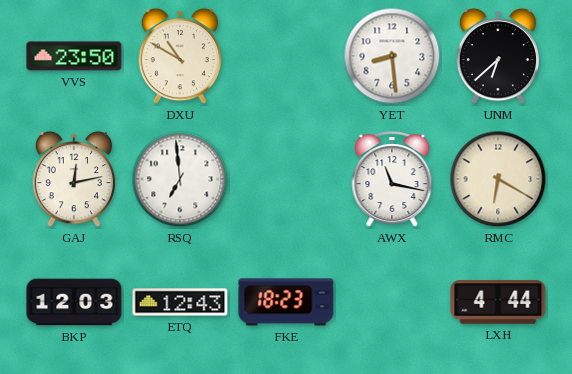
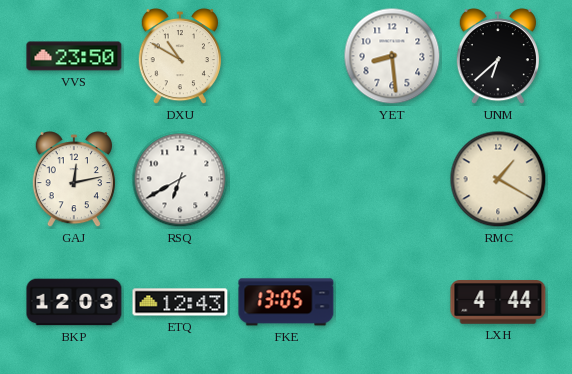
RSQ: 6:59 -> 6:40
AWX: 11:17 -> none
RMC: 6:20 -> 1:20
FKE: 18:23 -> 13:05
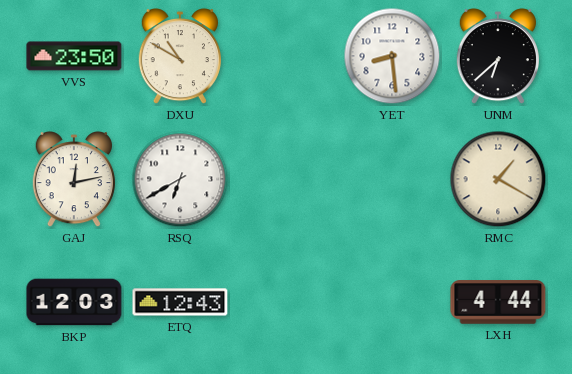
FKE: 13:05 -> none
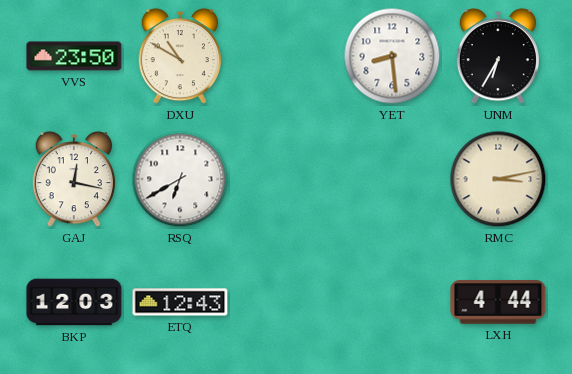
UNM: 6:38 -> 6:35
GAJ: 12:13 -> 12:17
RMC: 1:20 -> 3:13
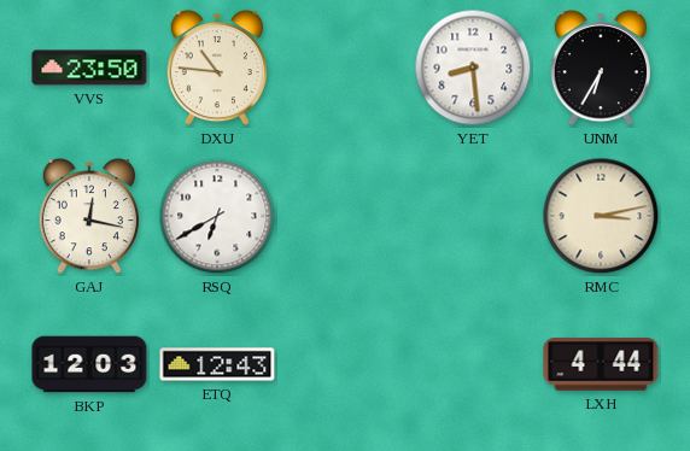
DXU: 10:50 -> 10:46
